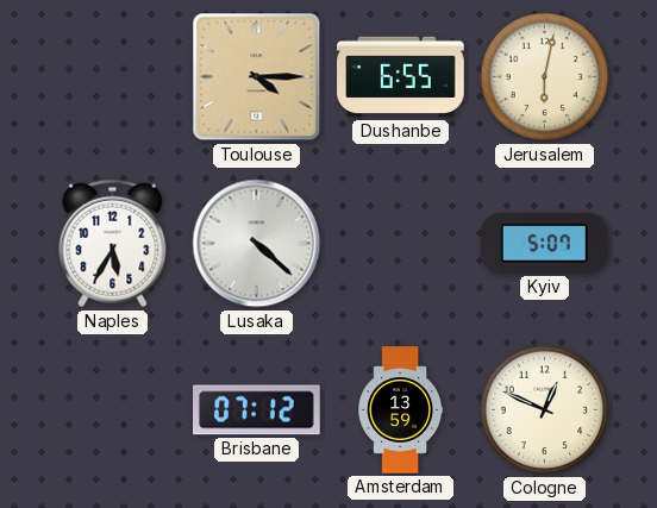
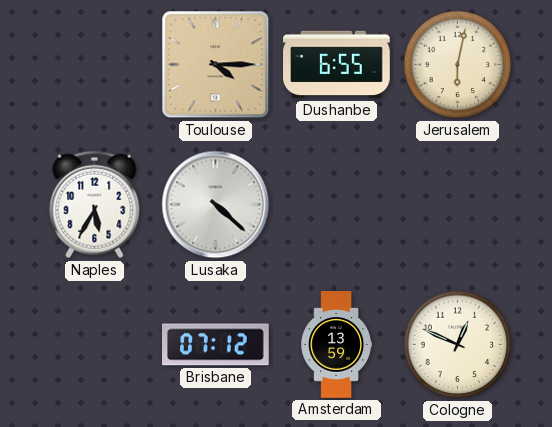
Kyiv: 5:07 -> none
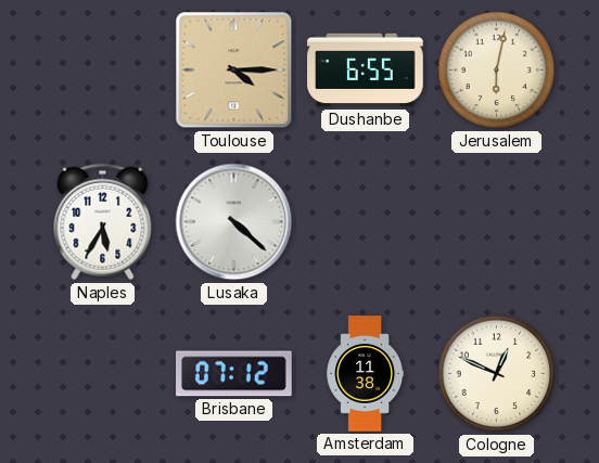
Amsterdam: 13:59 -> 11:38
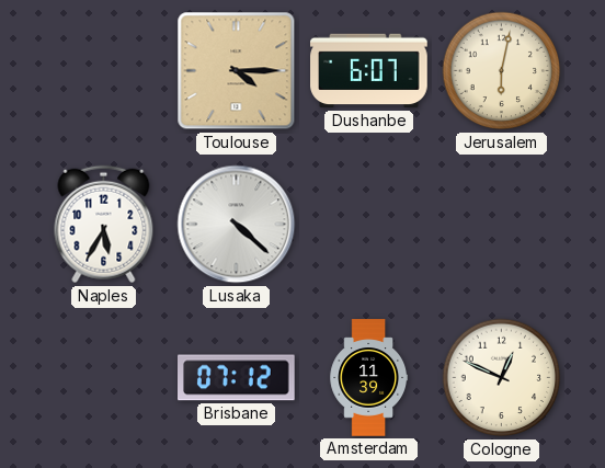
Dushanbe: 6:55 -> 6:07
Amsterdam: 11:38 -> 11:39
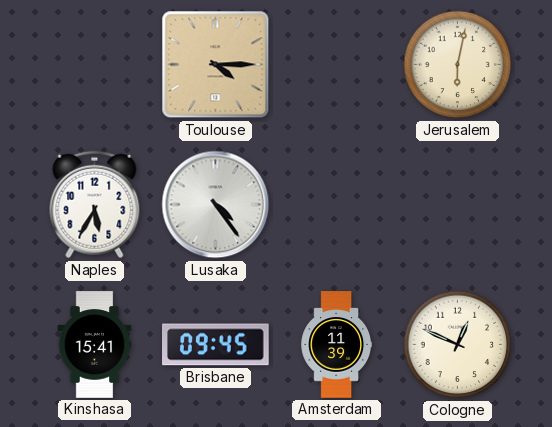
Dushanbe: 6:07 -> none
Lusaka: 4:22 -> 4:24
Kinshasa: none -> 15:41
Brisbane: 07:12 -> 09:45
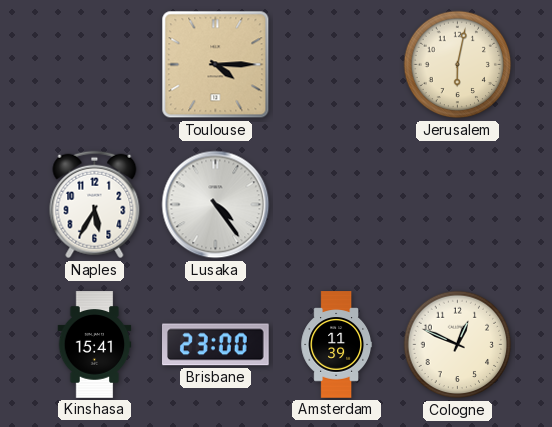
Brisbane: 09:45 -> 23:00
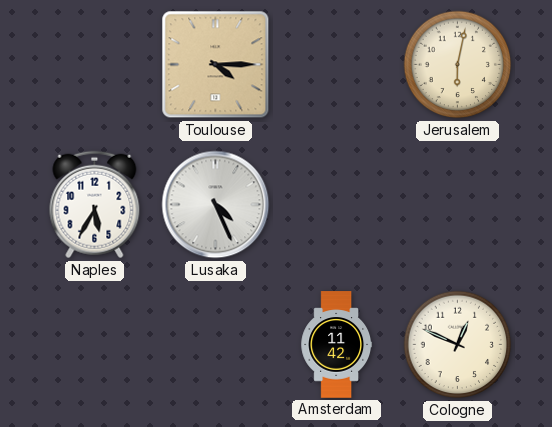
Lusaka: 4:24 -> 4:26
Kinshasa: 15:41 -> none
Brisbane: 23:00 -> none
Amsterdam: 11:39 -> 11:42
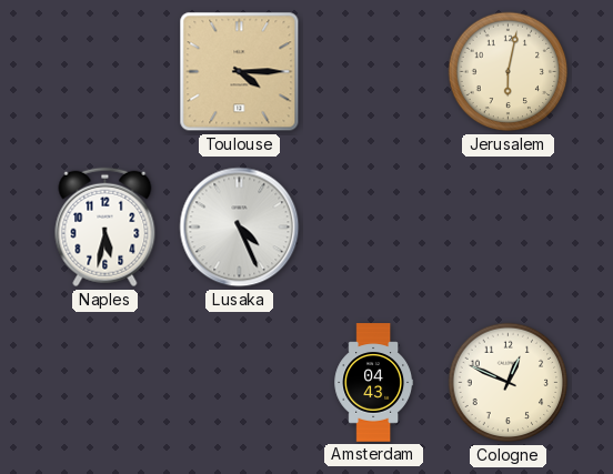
Naples: 5:35 -> 5:32
Amsterdam: 11:42 -> 04:43
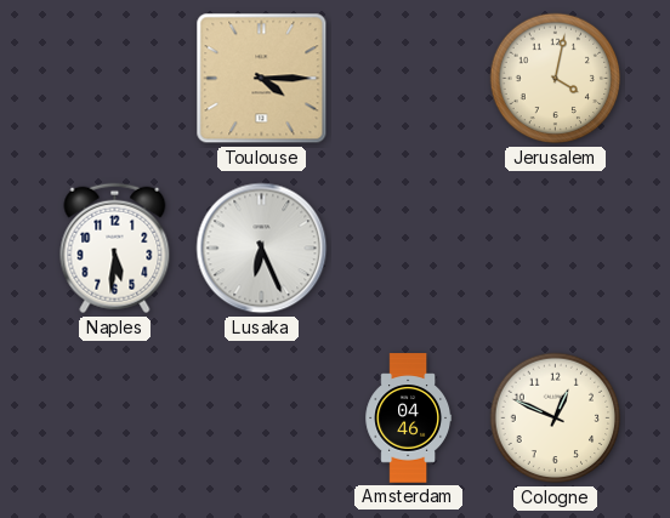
Jerusalem: 6:02 -> 4:02
Naples: 5:32 -> 5:31
Lusaka: 4:26 -> 6:26
Amsterdam: 04:43 -> 04:46
